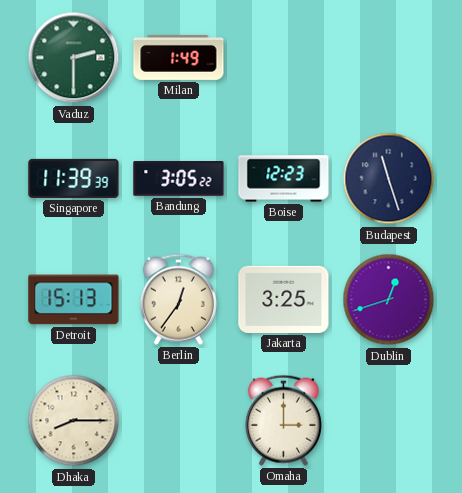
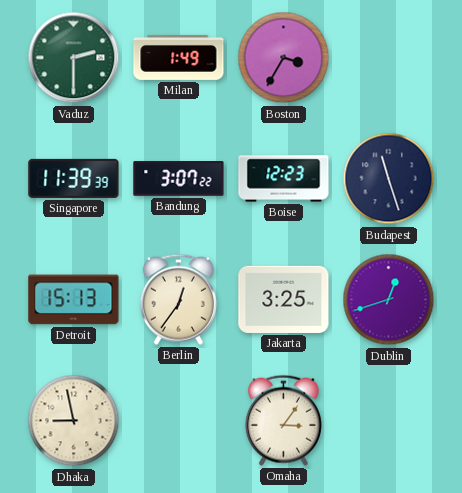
Boston: none -> 3:35
Bandung: 3:05 -> 3:07
Dhaka: 8:15 -> 8:58
Omaha: 3:00 -> 3:06
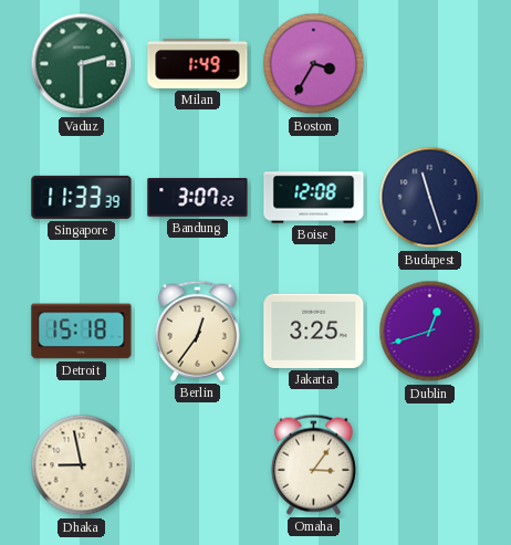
Singapore: 11:39 -> 11:33
Boise: 12:23 -> 12:08
Detroit: 15:13 -> 15:18
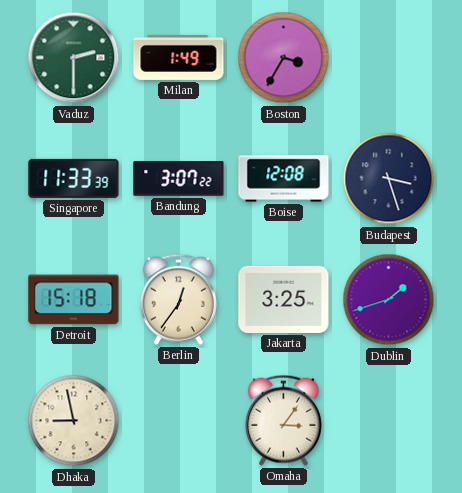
Budapest: 11:27 -> 3:27
Dublin: 12:42 -> 1:42
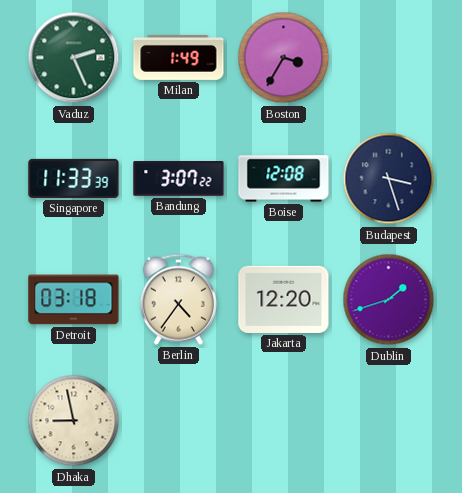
Vaduz: 2:30 -> 2:26
Detroit: 15:18 -> 03:18
Berlin: 12:36 -> 4:36
Jakarta: 3:25 -> 12:20
Omaha: 3:06 -> none
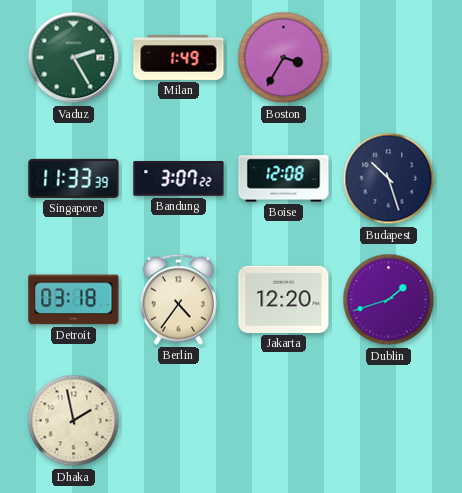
Vaduz: 2:26 -> 2:25
Budapest: 3:27 -> 10:27
Dhaka: 8:58 -> 1:58
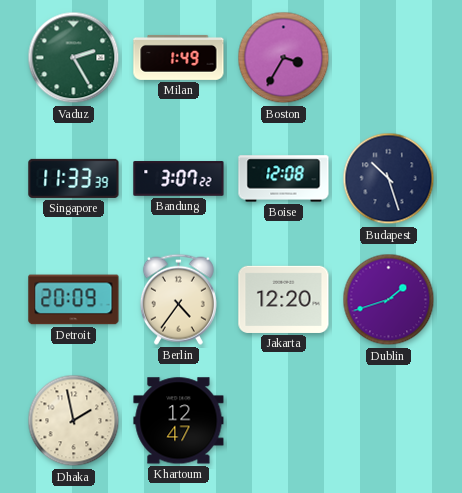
Detroit: 03:18 -> 20:09
Khartoum: none -> 12:47
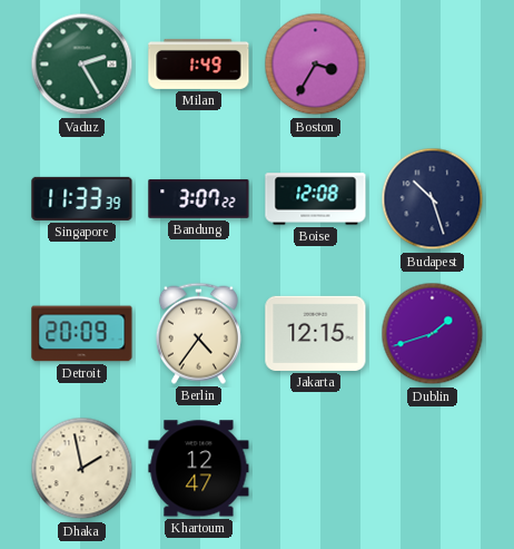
Jakarta: 12:20 -> 12:15
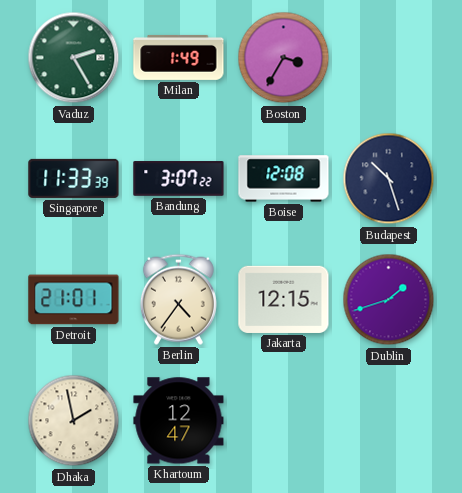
Detroit: 20:09 -> 21:01
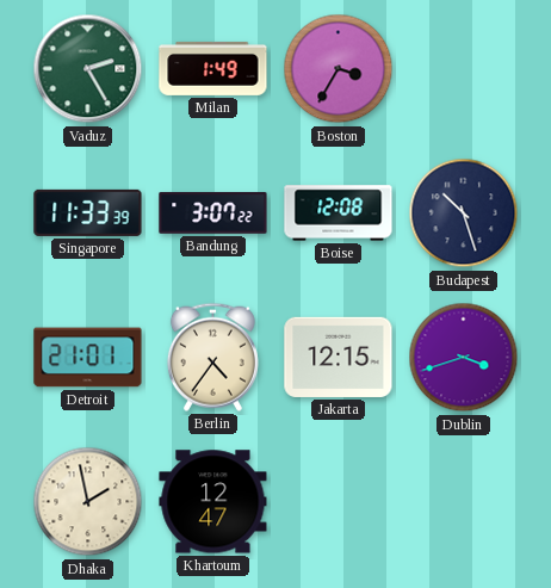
Dublin: 1:42 -> 3:42
